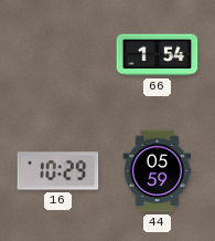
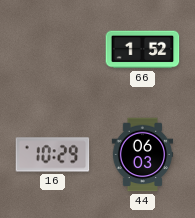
66: 1:54 -> 1:52
44: 05:59 -> 06:03
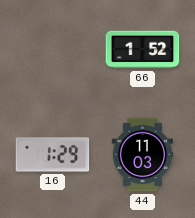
16: 10:29 -> 1:29
44: 06:03 -> 11:03
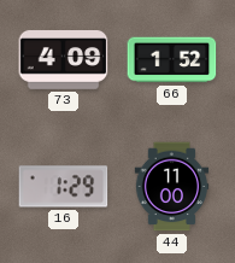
73: none -> 4:09
44: 11:03 -> 11:00
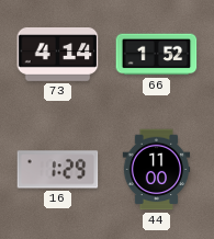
73: 4:09 -> 4:14
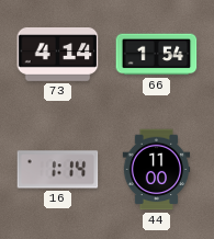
66: 1:52 -> 1:54
16: 1:29 -> 1:14
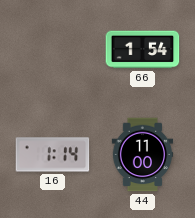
73: 4:14 -> none
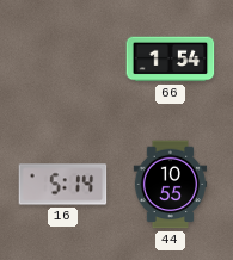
16: 1:14 -> 5:14
44: 11:00 -> 10:55
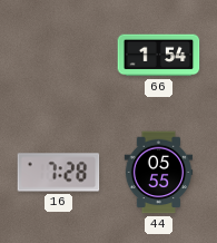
16: 5:14 -> 7:28
44: 10:55 -> 05:55
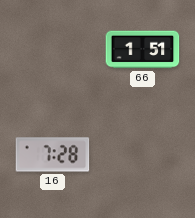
66: 1:54 -> 1:51
44: 05:55 -> none
